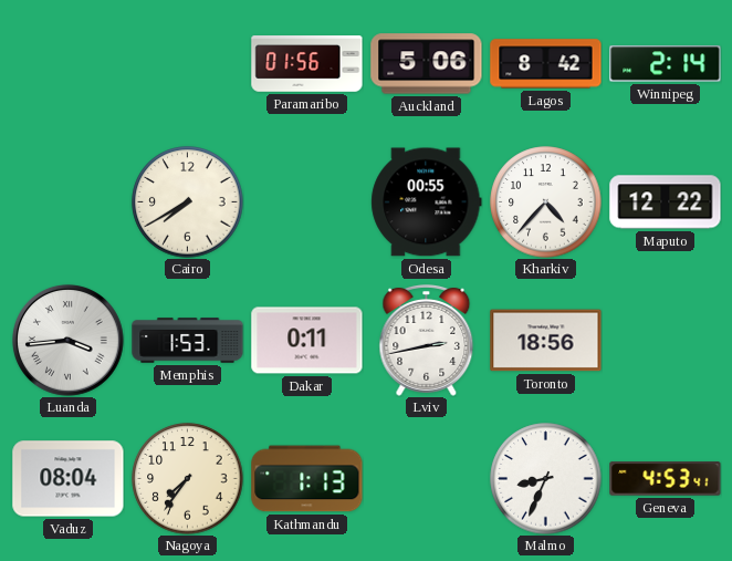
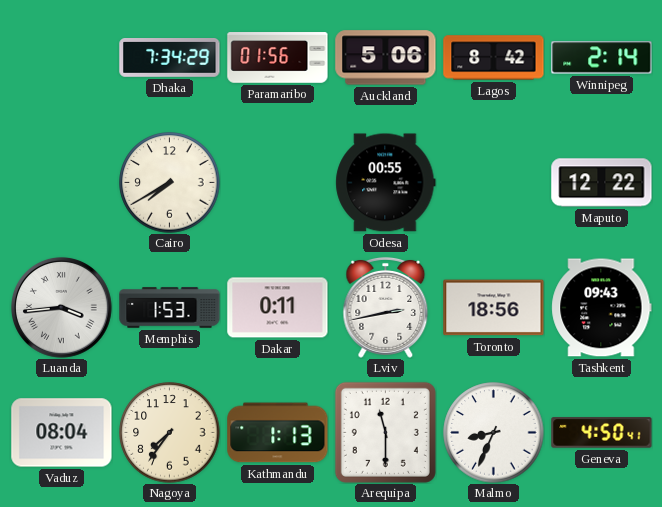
Dhaka: none -> 7:34
Kharkiv: 4:37 -> none
Tashkent: none -> 09:43
Arequipa: none -> 11:30
Geneva: 4:53 -> 4:50
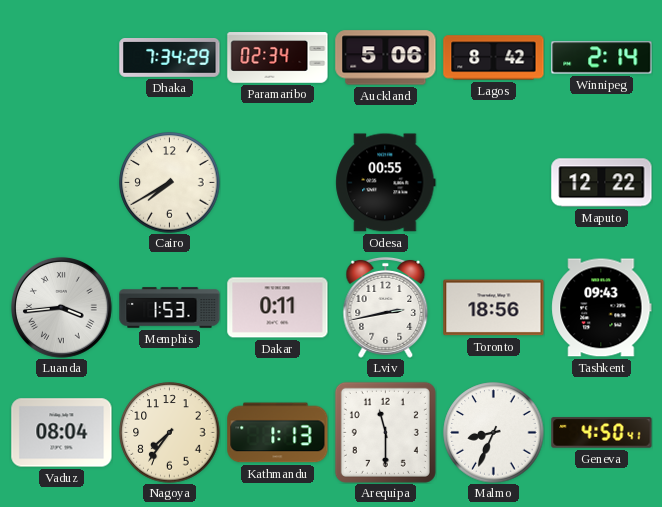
Paramaribo: 01:56 -> 02:34
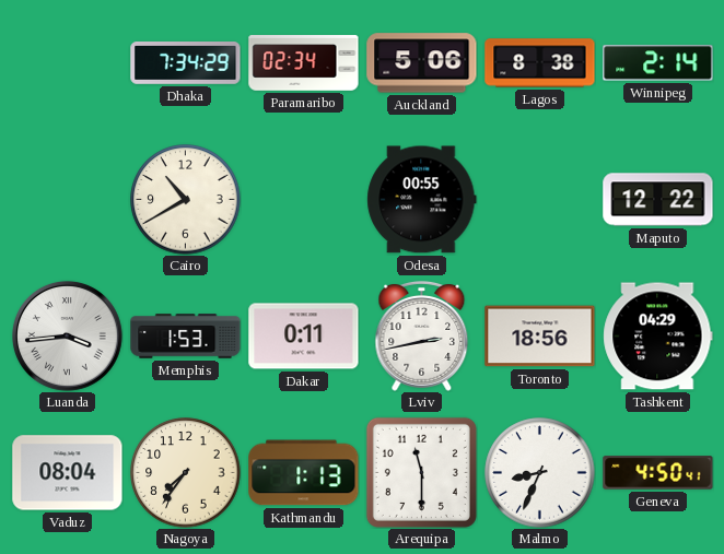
Lagos: 8:42 -> 8:38
Cairo: 7:40 -> 10:40
Tashkent: 09:43 -> 04:29
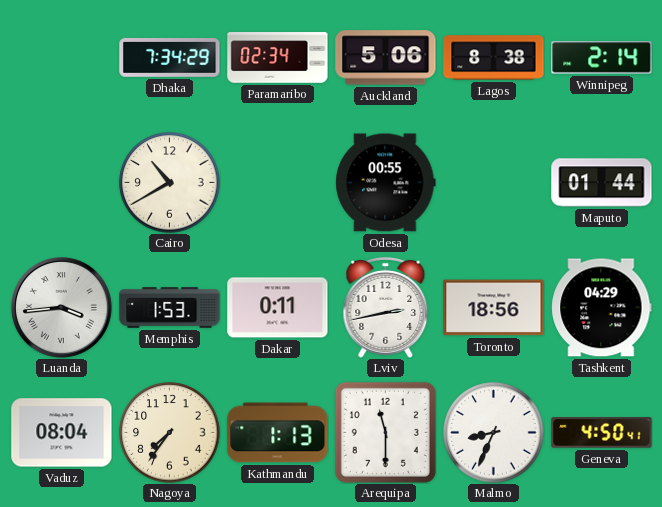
Maputo: 12:22 -> 01:44
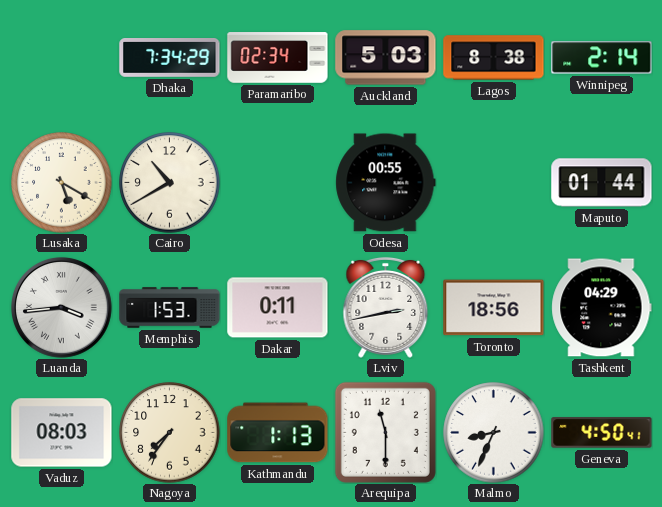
Auckland: 5:06 -> 5:03
Lusaka: none -> 5:20
Vaduz: 08:04 -> 08:03
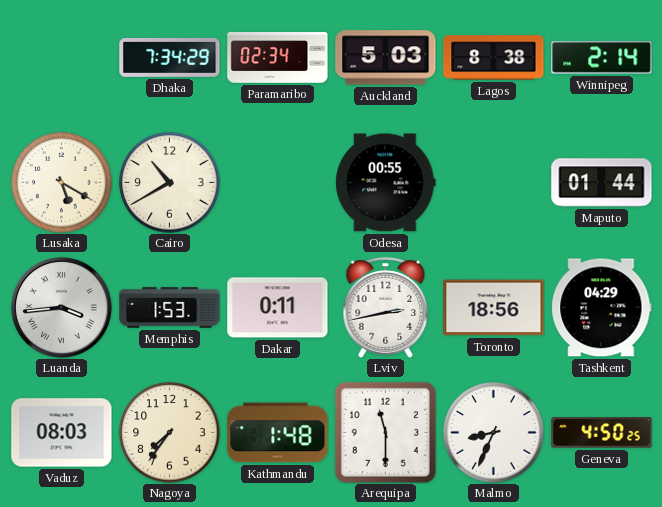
Kathmandu: 1:13 -> 1:48
Geneva: 4:50:41 -> 4:50:25
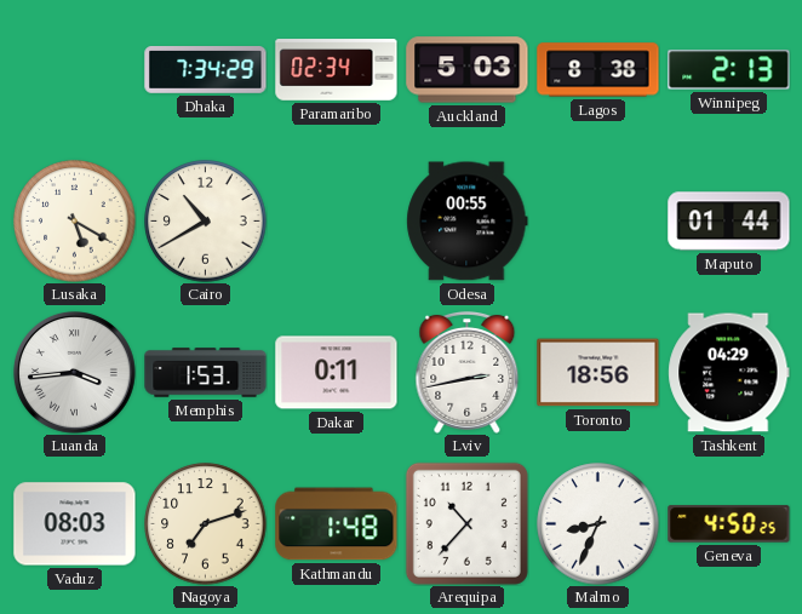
Winnipeg: 2:14 -> 2:13
Nagoya: 7:36 -> 7:12
Arequipa: 11:30 -> 10:37
